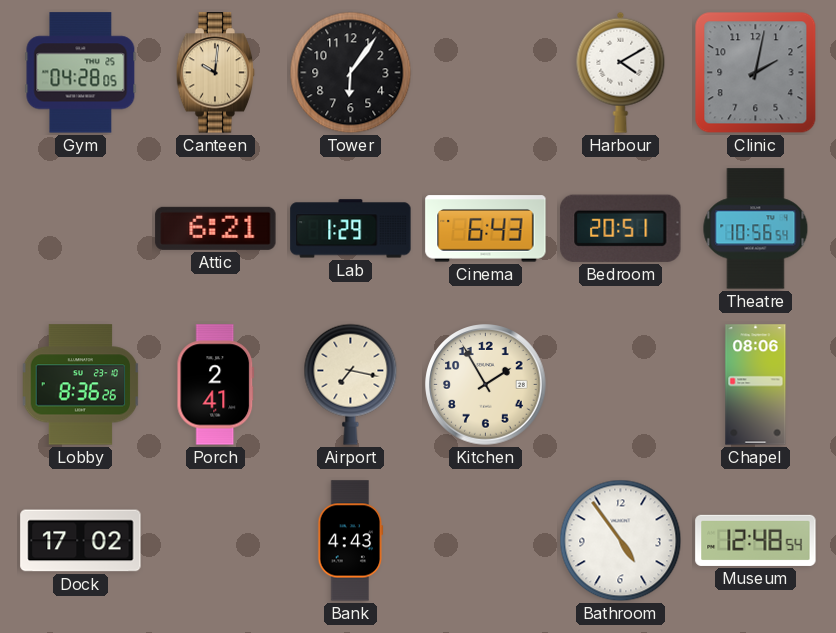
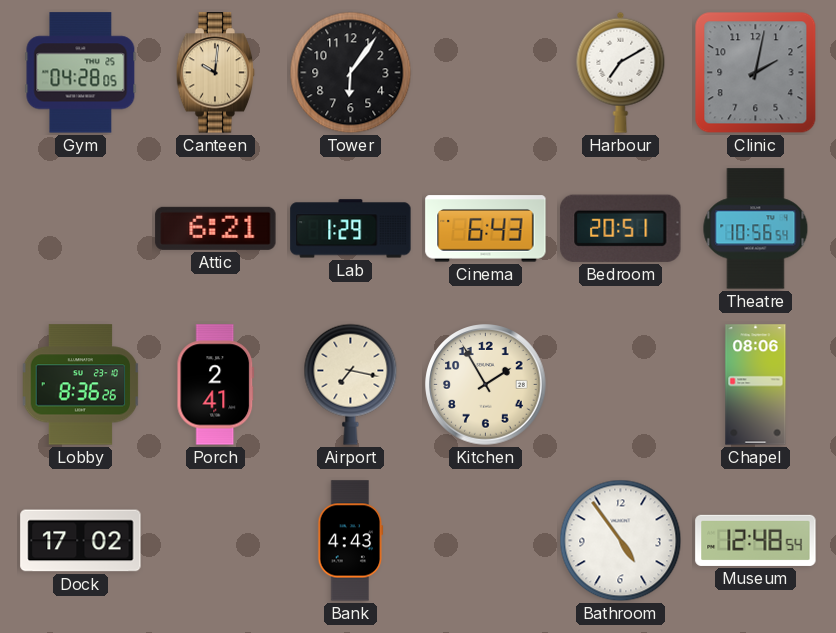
Harbour: 4:10 -> 7:10
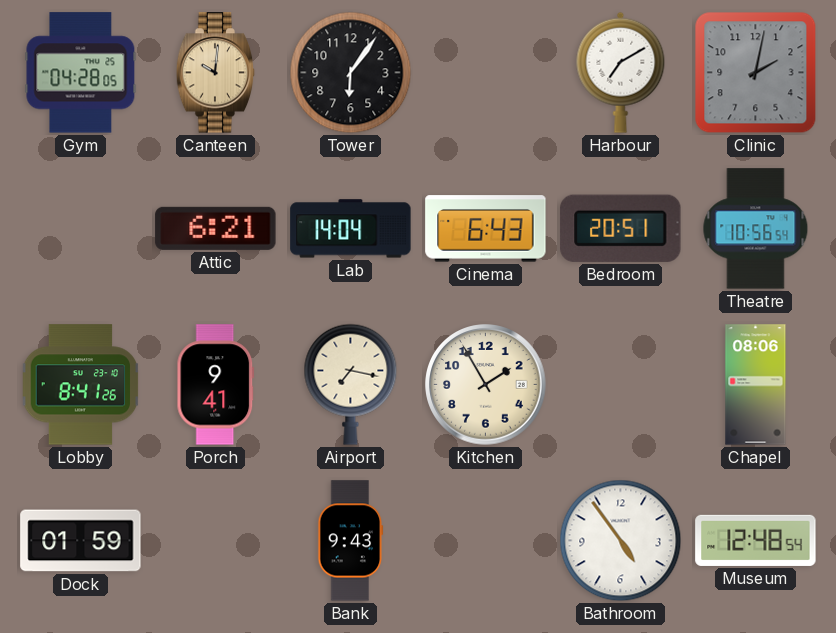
Lab: 1:29 -> 14:04
Lobby: 8:36 -> 8:41
Porch: 2:41 -> 9:41
Dock: 17:02 -> 01:59
Bank: 4:43 -> 9:43
